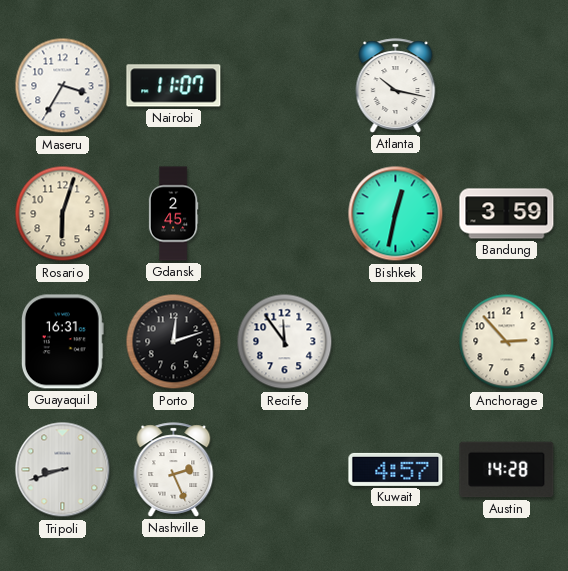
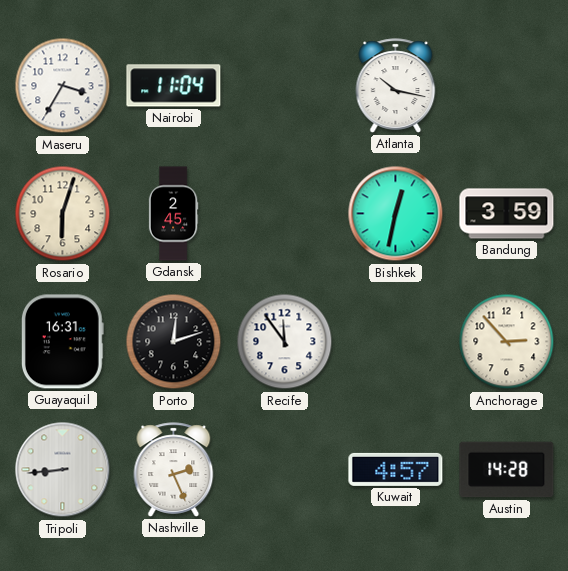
Nairobi: 11:07 -> 11:04
Tripoli: 8:42 -> 8:44
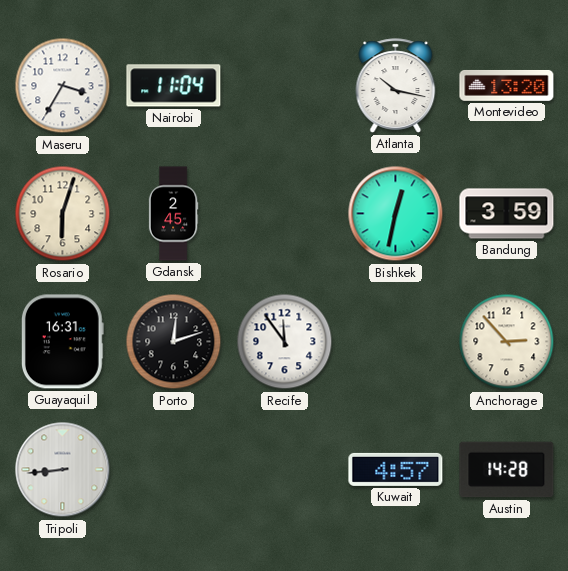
Montevideo: none -> 13:20
Nashville: 2:26 -> none
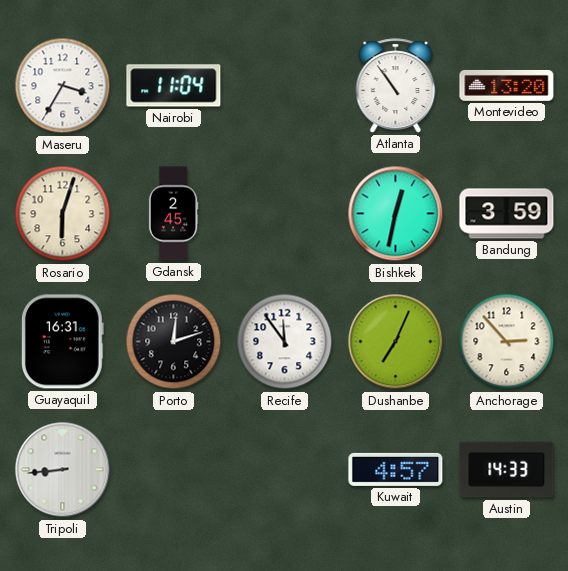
Atlanta: 10:17 -> 10:54
Dushanbe: none -> 7:04
Austin: 14:28 -> 14:33
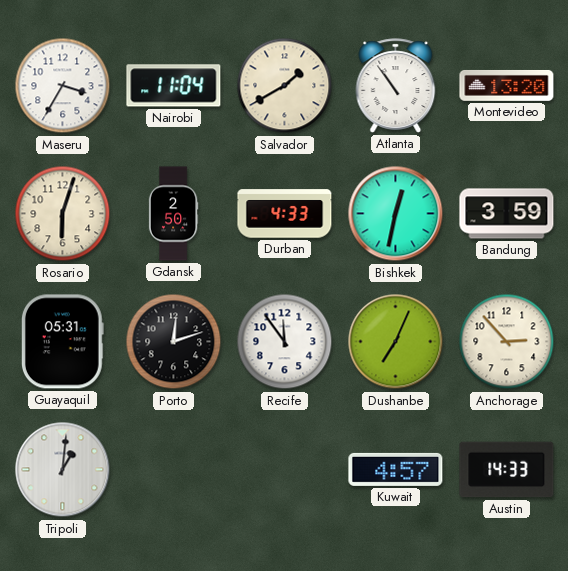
Salvador: none -> 1:40
Gdansk: 2:45 -> 2:50
Durban: none -> 4:33
Guayaquil: 16:31 -> 05:31
Tripoli: 8:44 -> 1:01
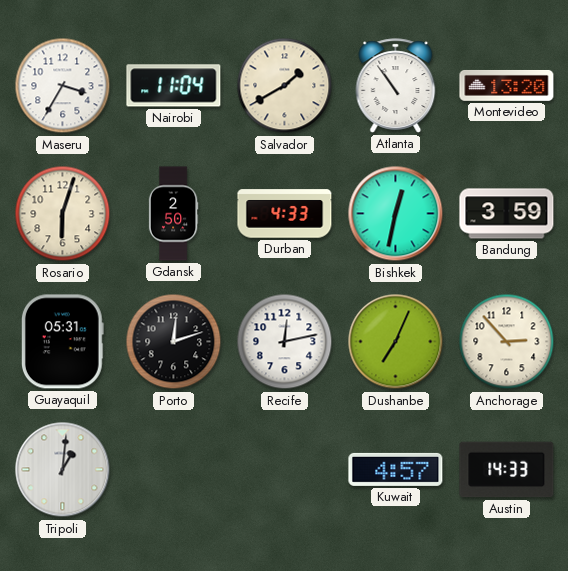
Recife: 11:54 -> 12:13
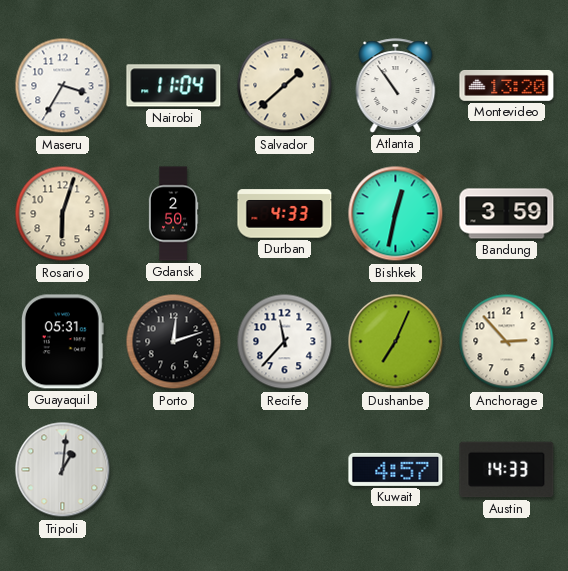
Salvador: 1:40 -> 1:38
Recife: 12:13 -> 11:37
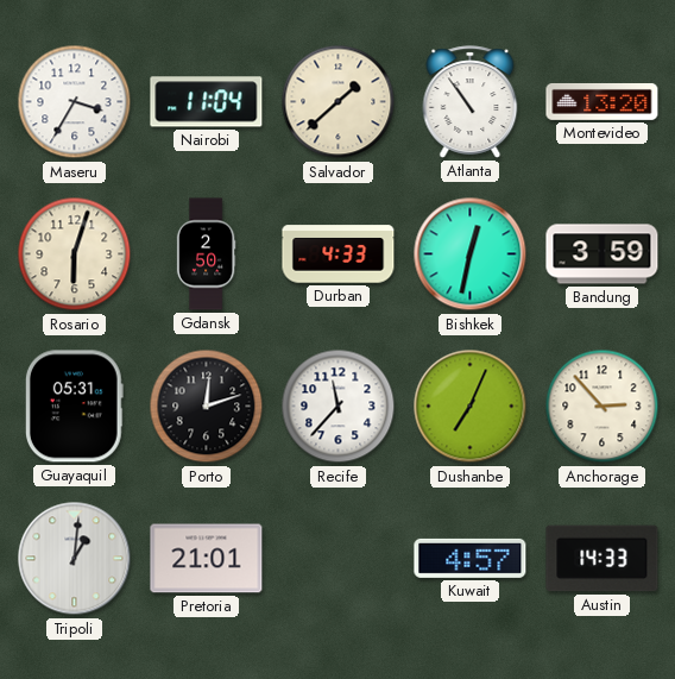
Pretoria: none -> 21:01
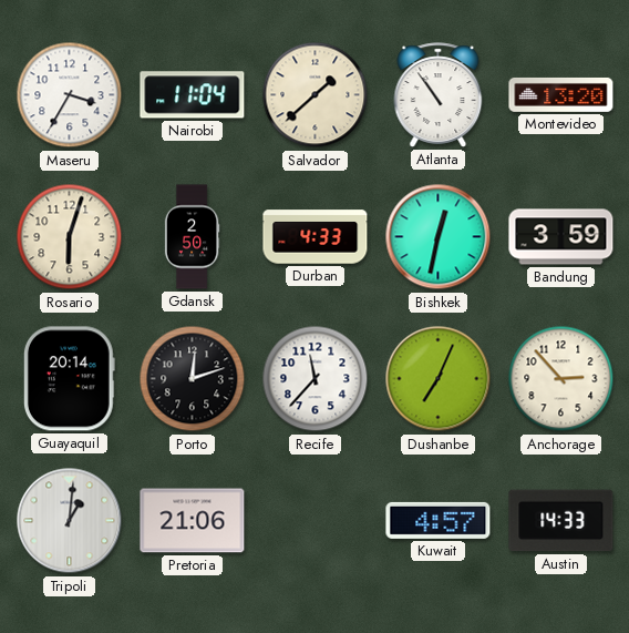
Guayaquil: 05:31 -> 20:14
Pretoria: 21:01 -> 21:06
